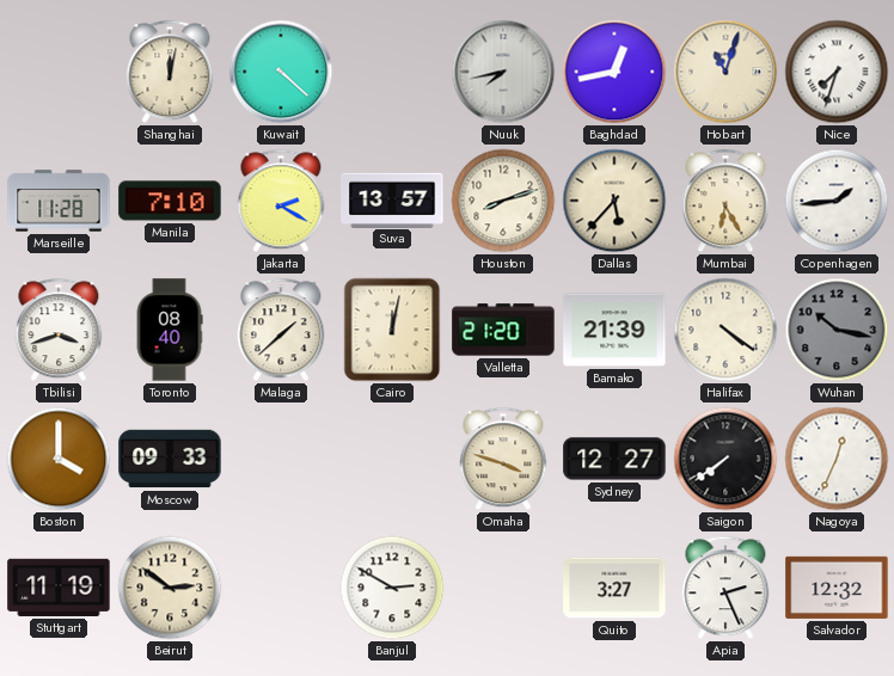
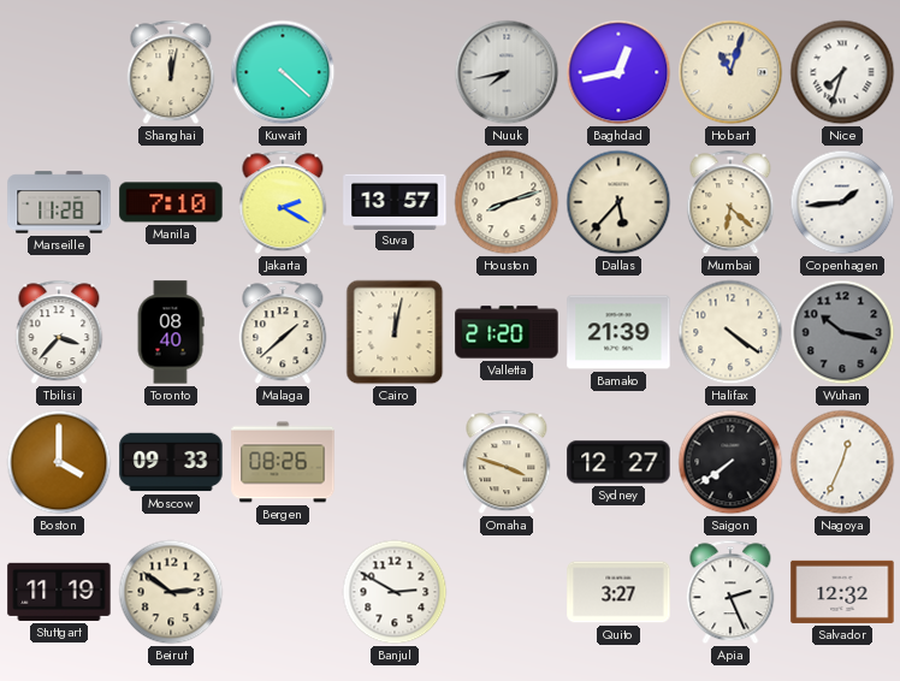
Mumbai: 6:25 -> 6:22
Tbilisi: 3:42 -> 3:37
Bergen: none -> 08:26
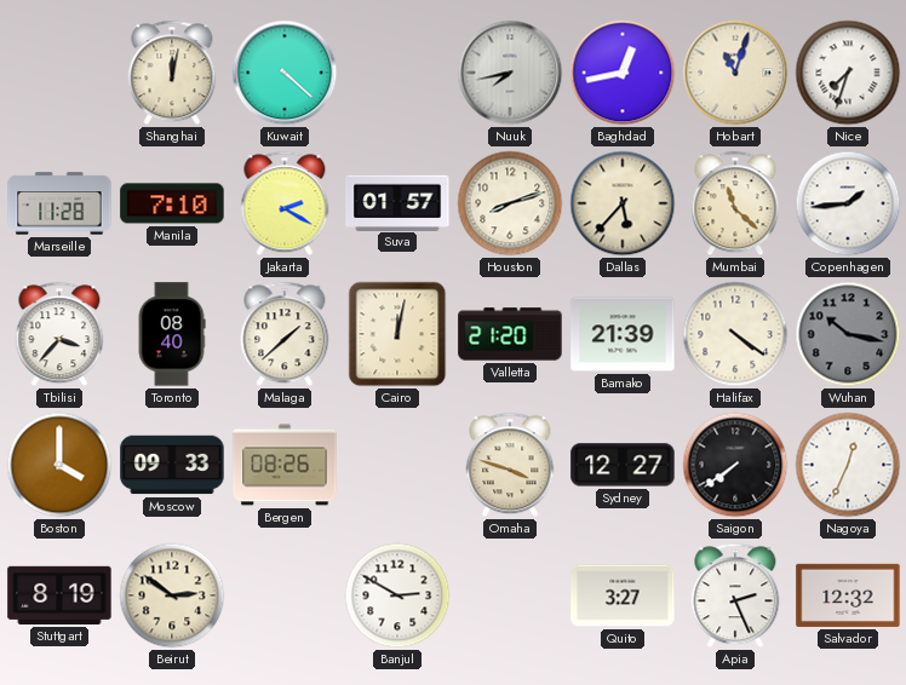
Suva: 13:57 -> 01:57
Mumbai: 6:22 -> 11:22
Stuttgart: 11:19 -> 8:19
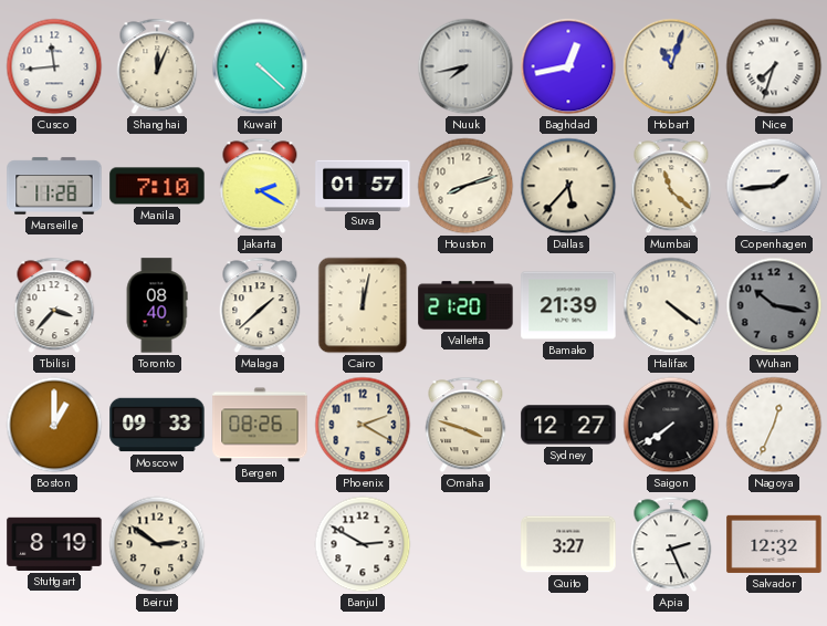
Cusco: none -> 11:44
Shanghai: 12:02 -> 12:04
Boston: 4:00 -> 1:00
Phoenix: none -> 2:20
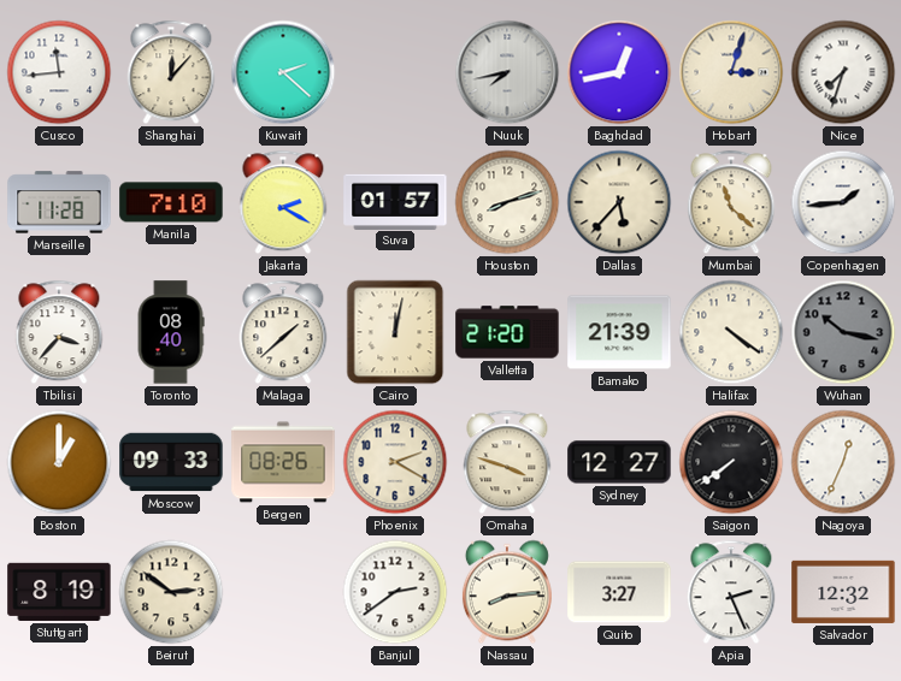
Shanghai: 12:04 -> 12:07
Kuwait: 4:22 -> 2:22
Hobart: 11:03 -> 3:03
Banjul: 2:50 -> 2:39
Nassau: none -> 8:14
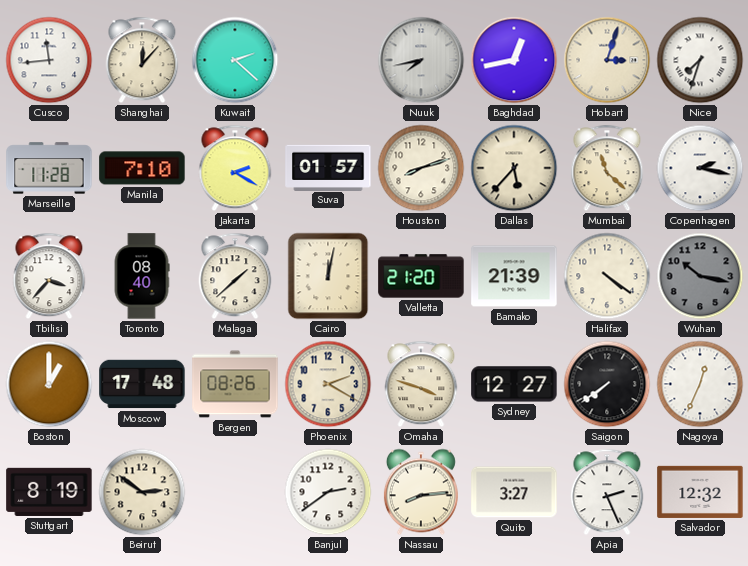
Copenhagen: 1:44 -> 2:17
Moscow: 09:33 -> 17:48
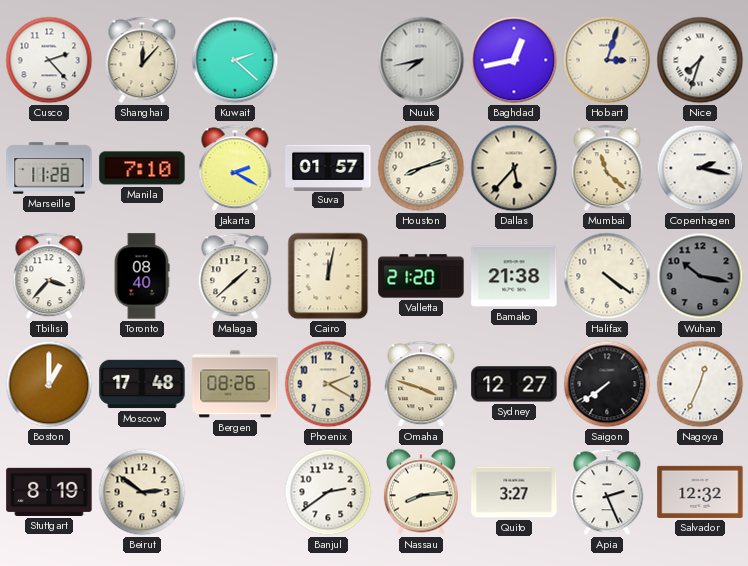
Cusco: 11:44 -> 2:23
Bamako: 21:39 -> 21:38
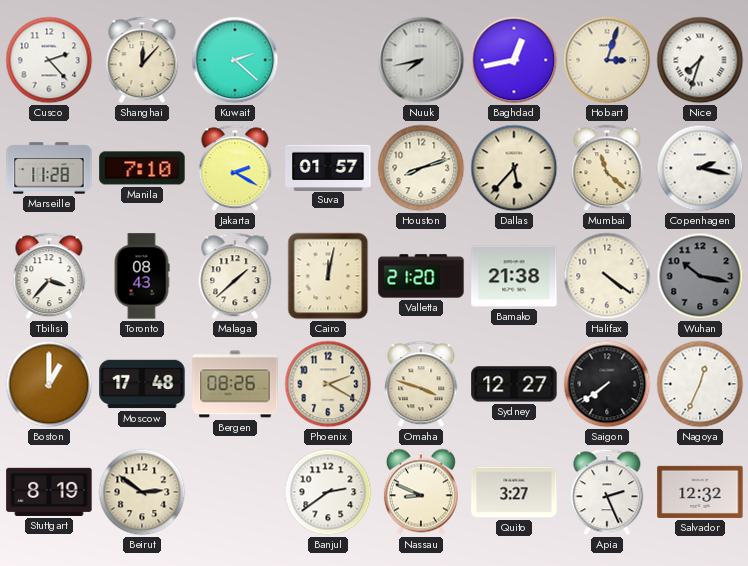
Toronto: 08:40 -> 08:43
Nassau: 8:14 -> 8:49
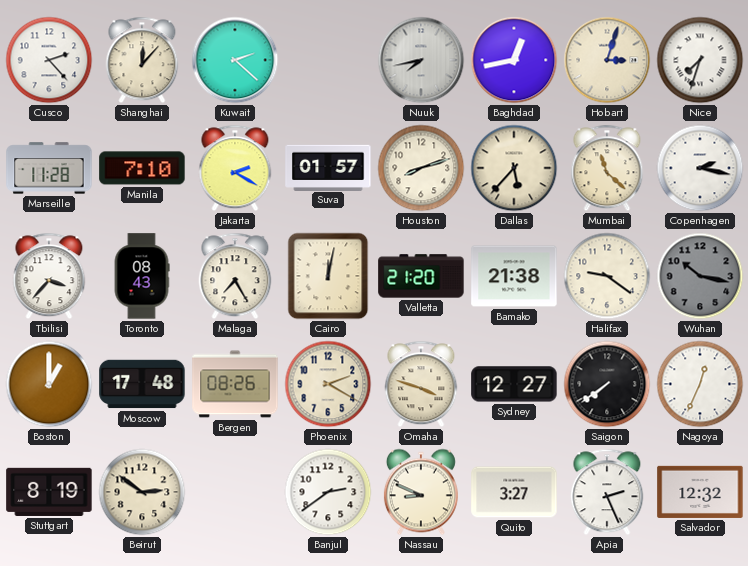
Malaga: 1:38 -> 7:25
Halifax: 4:21 -> 9:21
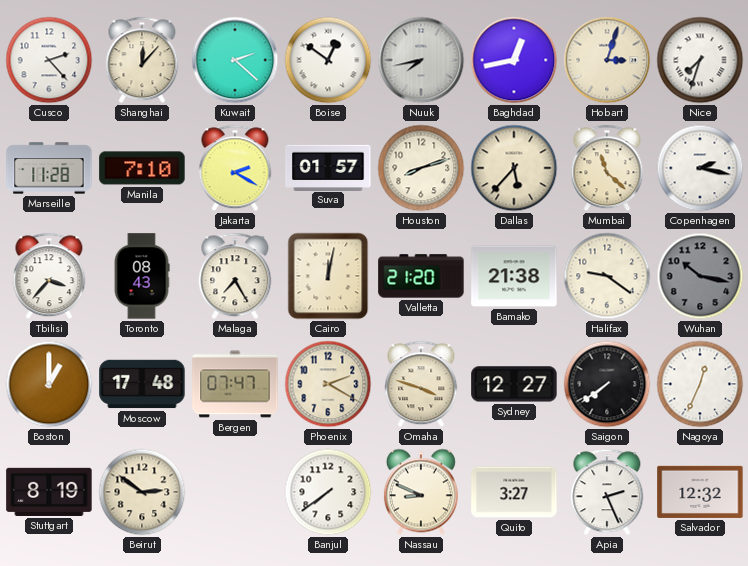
Boise: none -> 12:51
Bergen: 08:26 -> 07:47
Banjul: 2:39 -> 7:39
